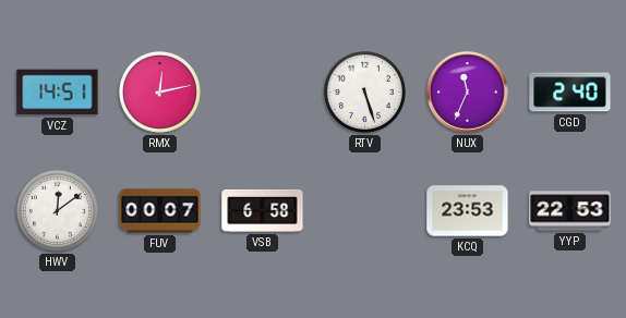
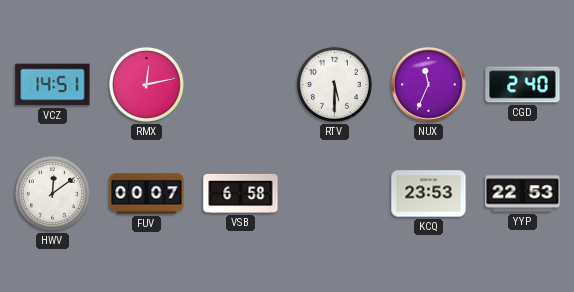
RTV: 5:27 -> 5:30
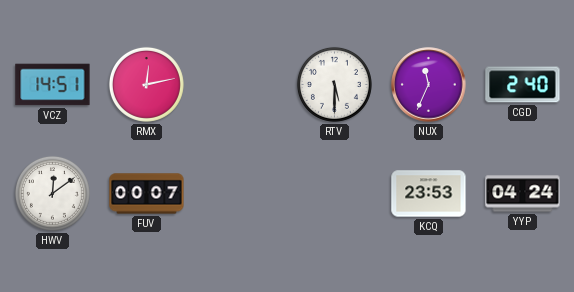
VSB: 6:58 -> none
YYP: 22:53 -> 04:24
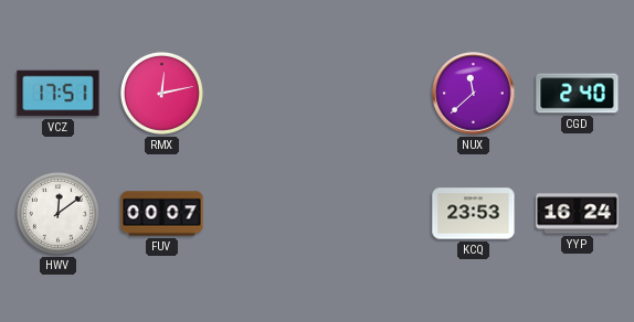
VCZ: 14:51 -> 17:51
RTV: 5:30 -> none
NUX: 11:34 -> 11:38
YYP: 04:24 -> 16:24
